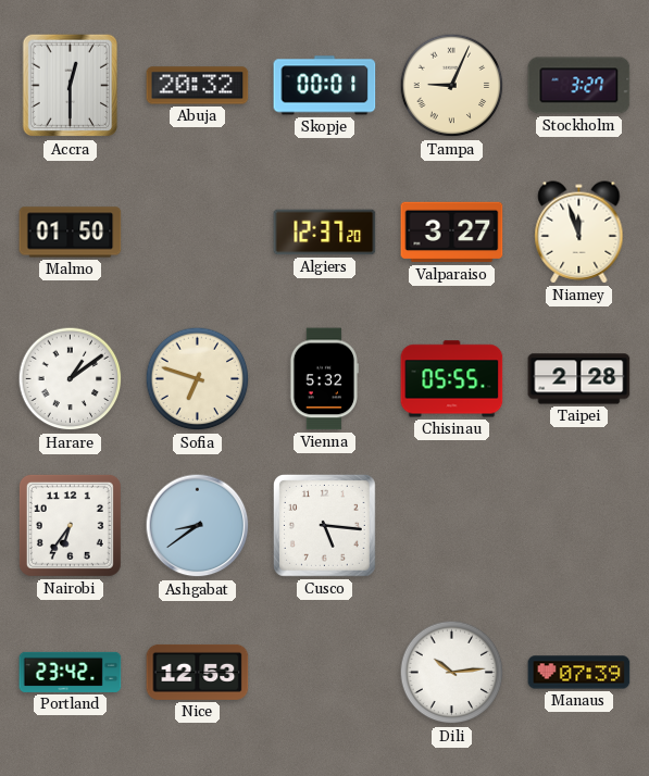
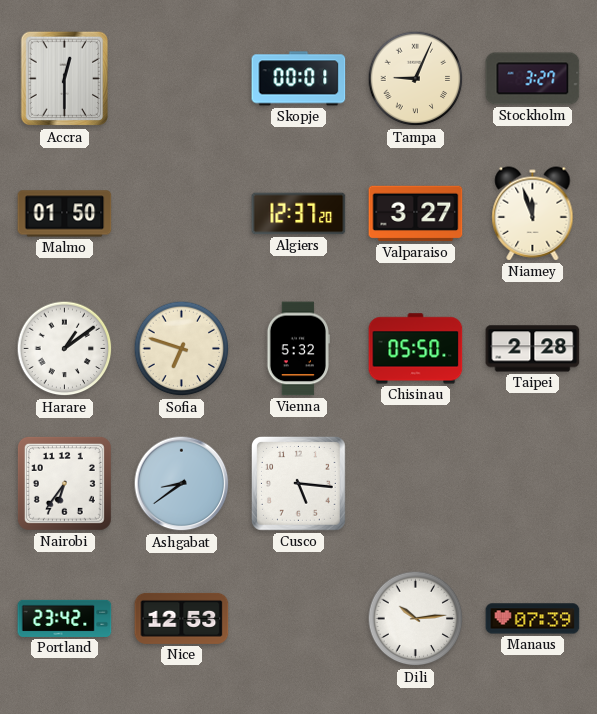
Abuja: 20:32 -> none
Chisinau: 05:55 -> 05:50
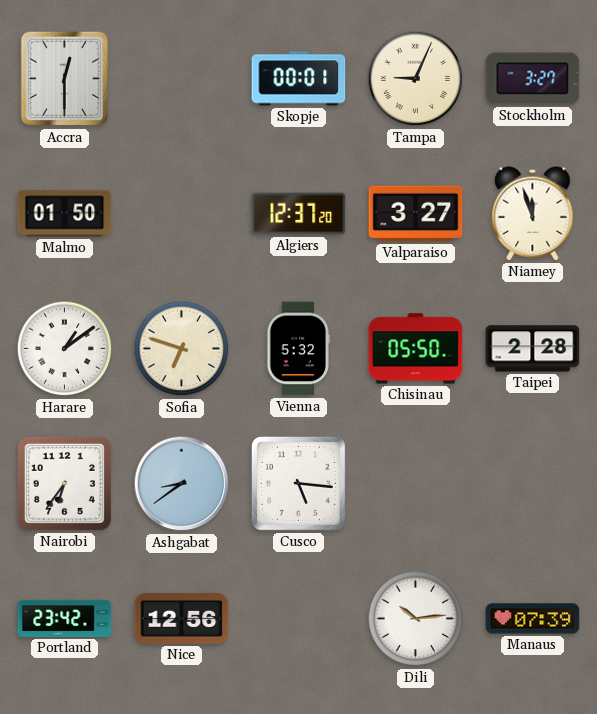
Nice: 12:53 -> 12:56
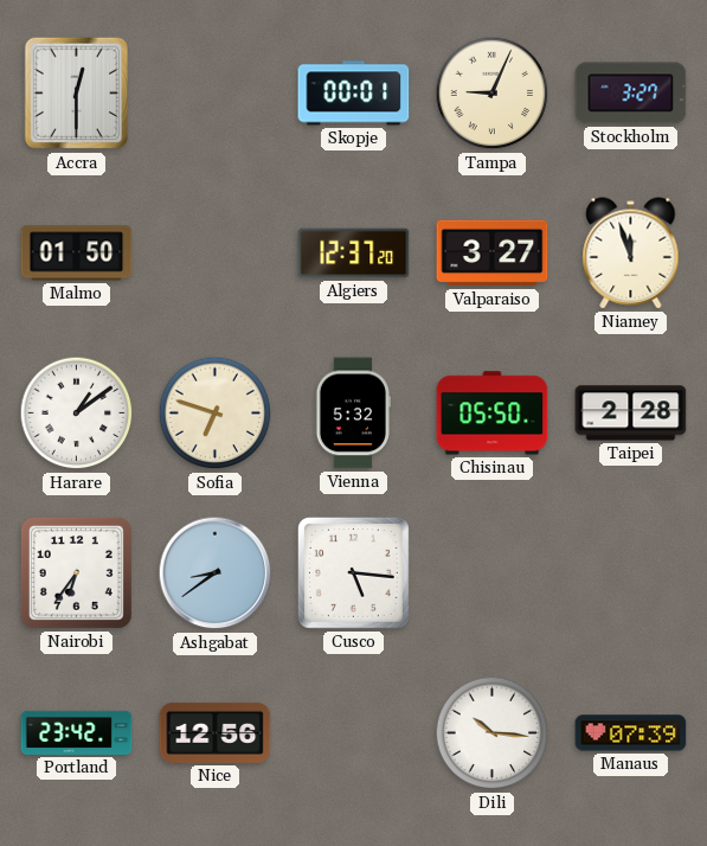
Dili: 10:14 -> 10:16
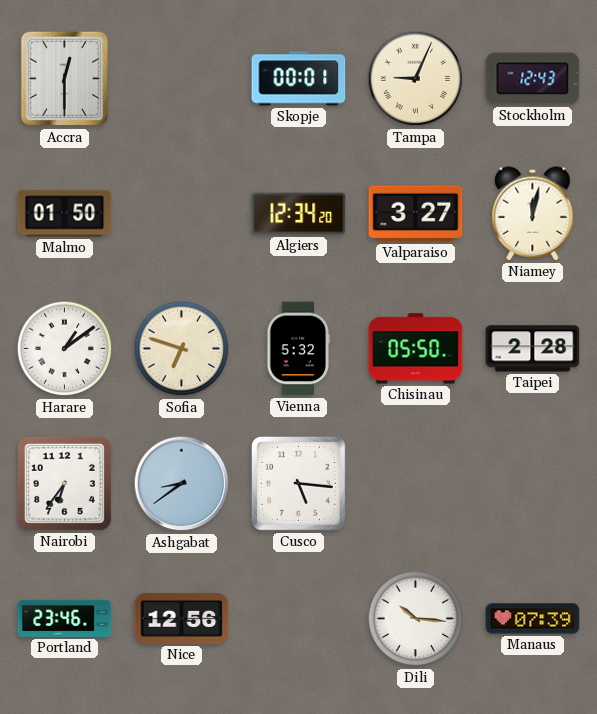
Stockholm: 3:27 -> 12:43
Algiers: 12:37 -> 12:34
Niamey: 11:57 -> 12:02
Portland: 23:42 -> 23:46
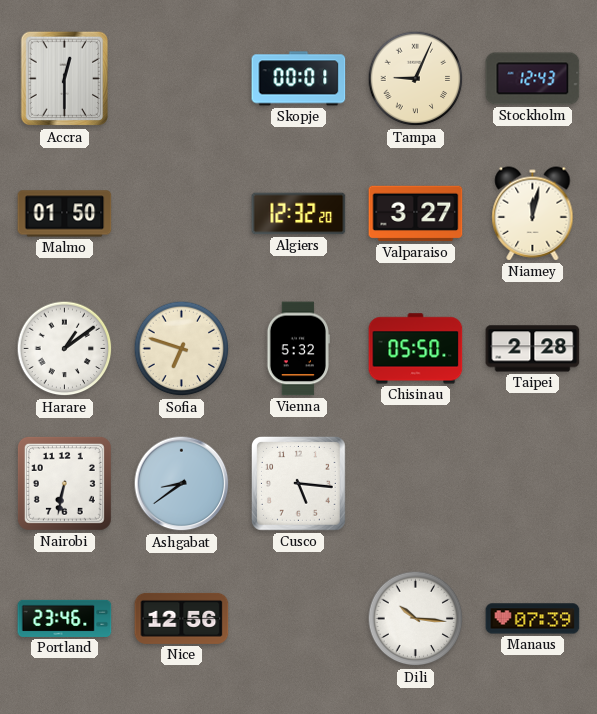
Algiers: 12:34 -> 12:32
Nairobi: 6:36 -> 6:32
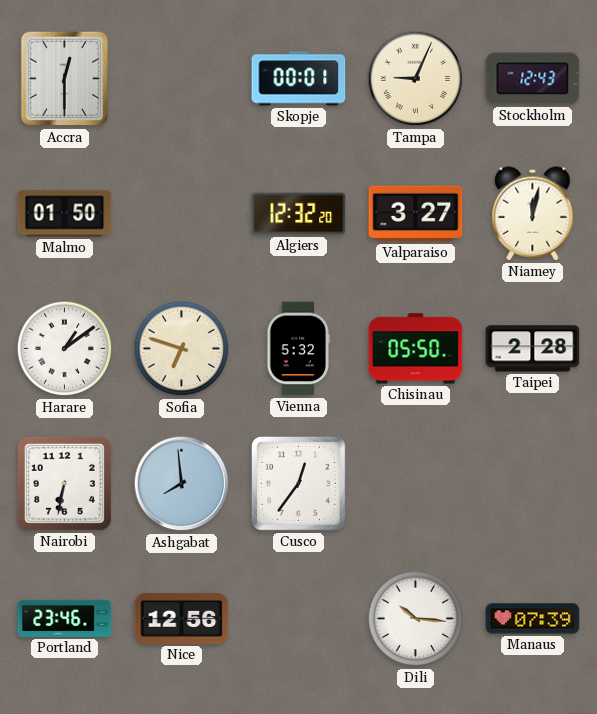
Ashgabat: 8:39 -> 7:59
Cusco: 5:16 -> 12:36
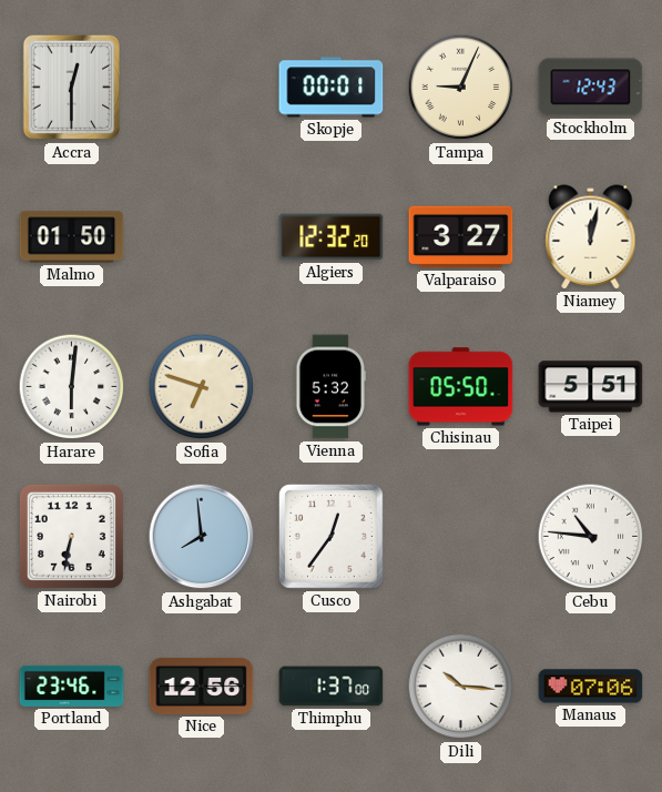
Harare: 1:09 -> 6:01
Taipei: 2:28 -> 5:51
Cebu: none -> 10:46
Thimphu: none -> 1:37
Manaus: 07:39 -> 07:06
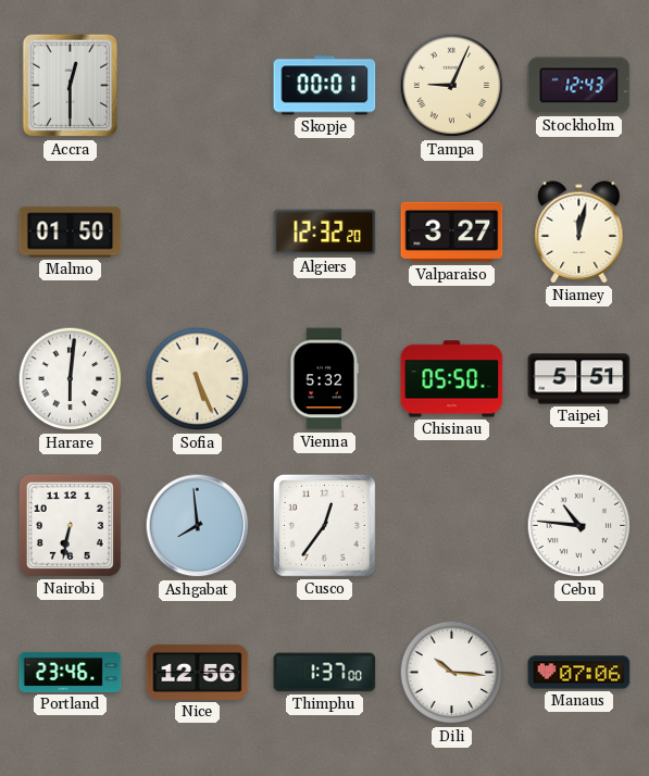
Sofia: 6:48 -> 5:26
